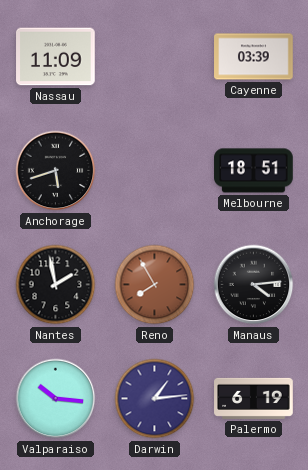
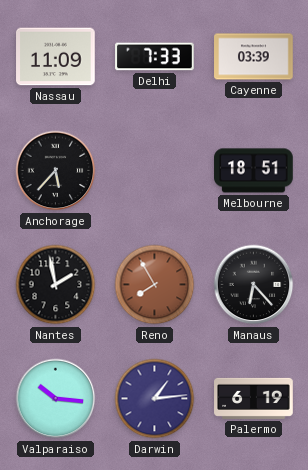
Delhi: none -> 7:33
Anchorage: 5:42 -> 5:37
Manaus: 4:14 -> 6:23
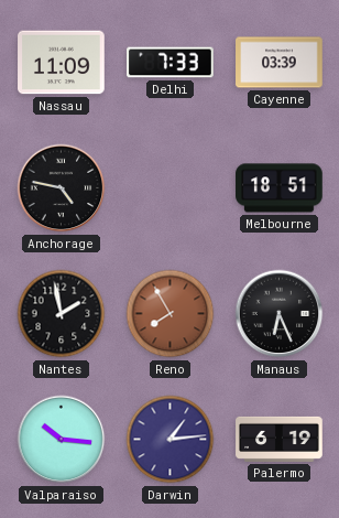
Anchorage: 5:37 -> 4:47
Manaus: 6:23 -> 6:26
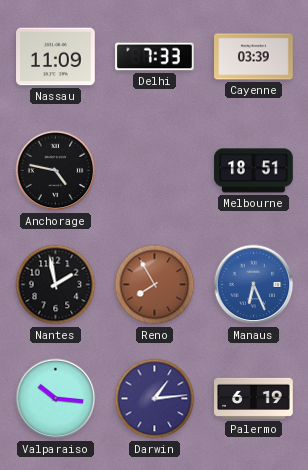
Manaus dial: black -> blue
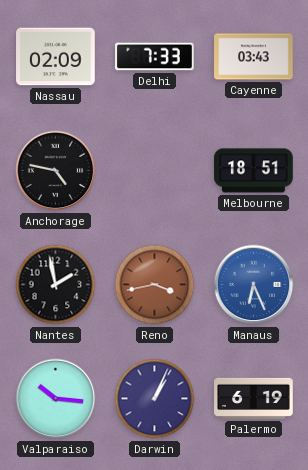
Nassau: 11:09 -> 02:09
Cayenne: 03:39 -> 03:43
Reno: 7:55 -> 3:43
Darwin: 1:14 -> 1:04
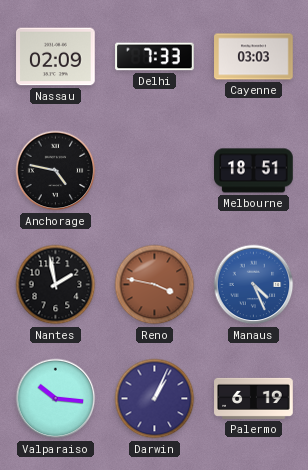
Cayenne: 03:43 -> 03:03
Reno: 3:43 -> 3:47
Manaus: 6:26 -> 4:26
